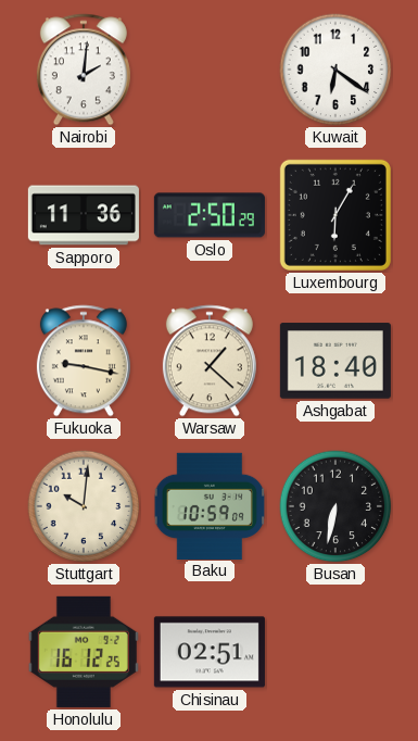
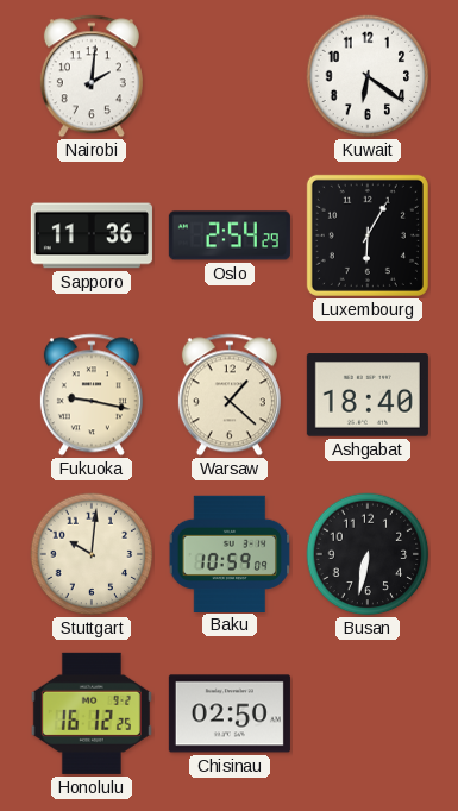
Oslo: 2:50 -> 2:54
Chisinau: 02:51 -> 02:50
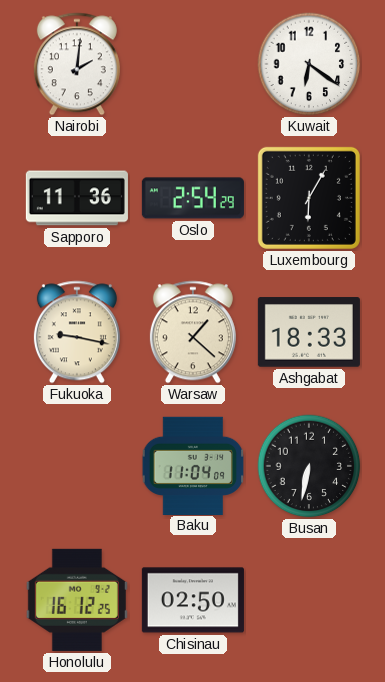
Ashgabat: 18:40 -> 18:33
Stuttgart: 10:01 -> none
Baku: 10:59 -> 11:04
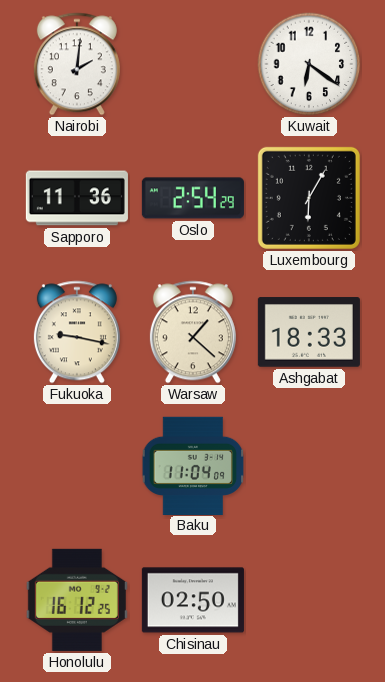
Busan: 6:32 -> none
